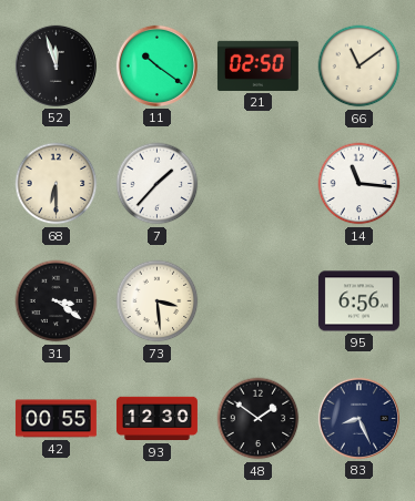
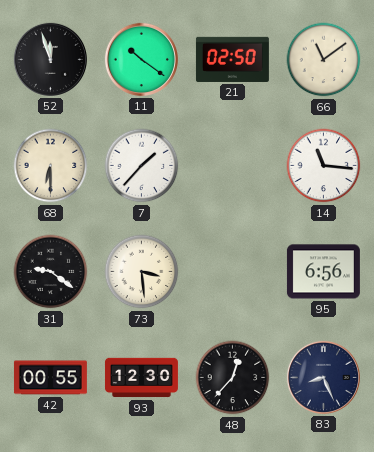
31: 3:21 -> 9:21
48: 1:51 -> 12:37
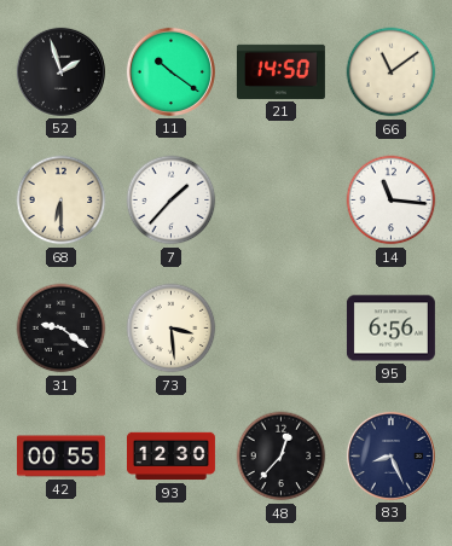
52: 11:57 -> 1:57
21: 02:50 -> 14:50
